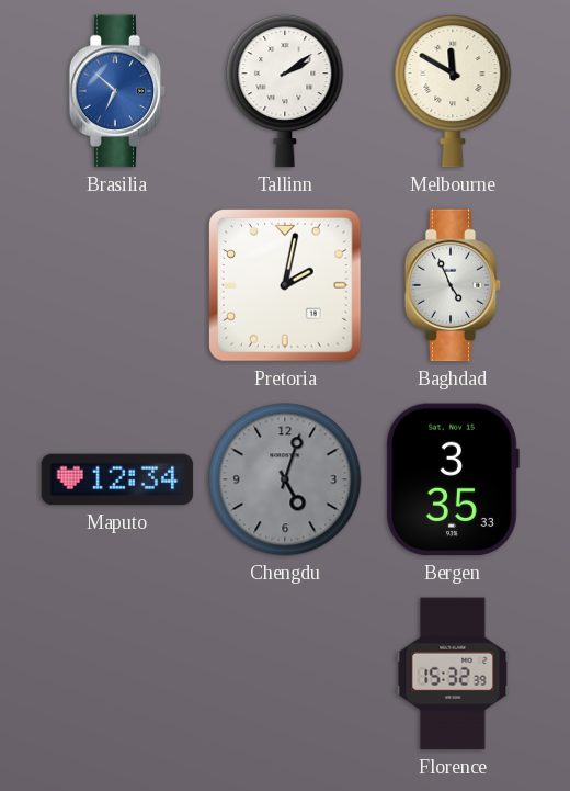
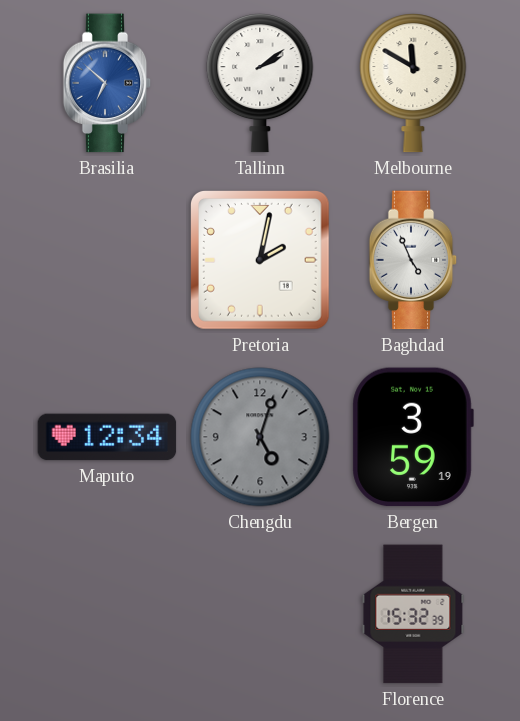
Bergen: 3:35 -> 3:59
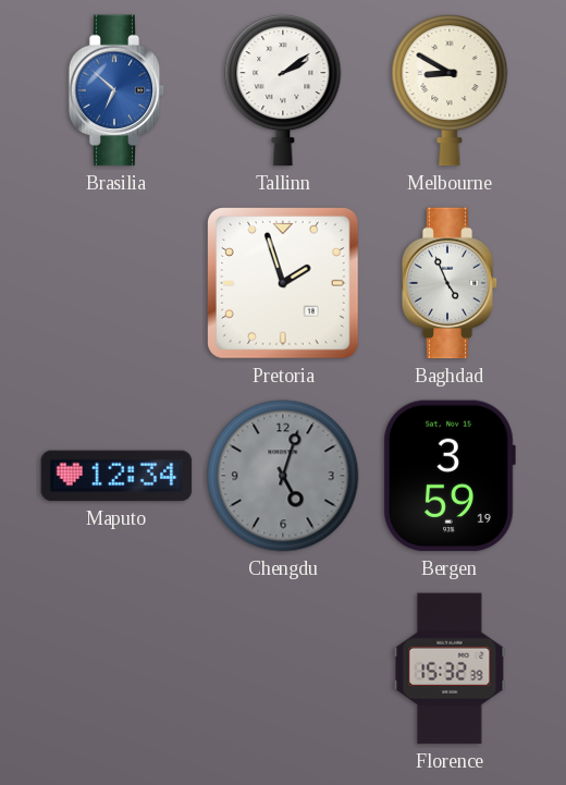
Melbourne: 11:50 -> 8:50
Pretoria: 2:02 -> 1:57
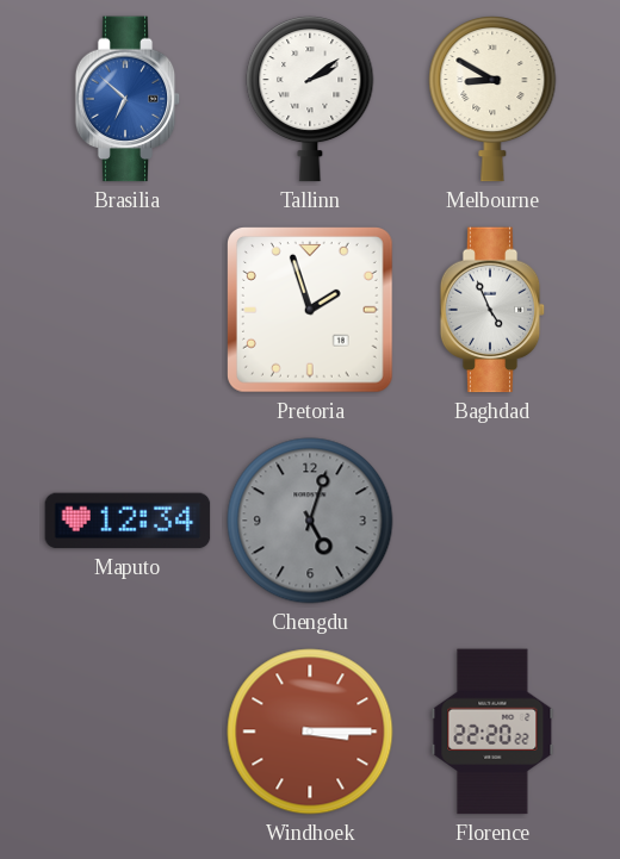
Bergen: 3:59 -> none
Windhoek: none -> 3:15
Florence: 15:32 -> 22:20
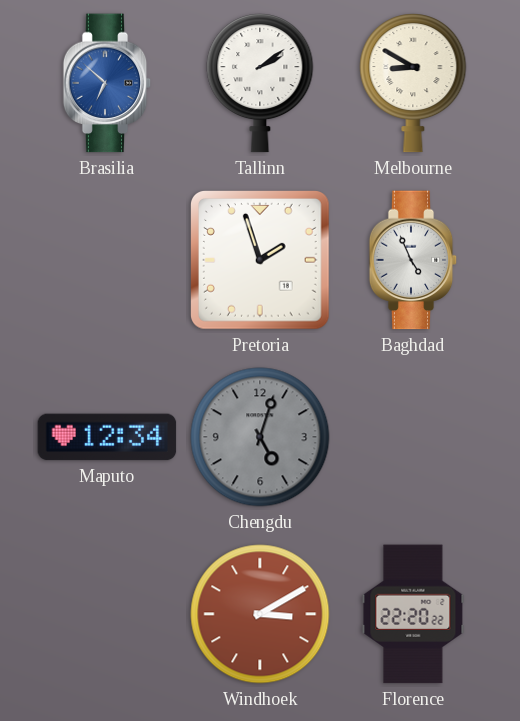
Windhoek: 3:15 -> 3:10
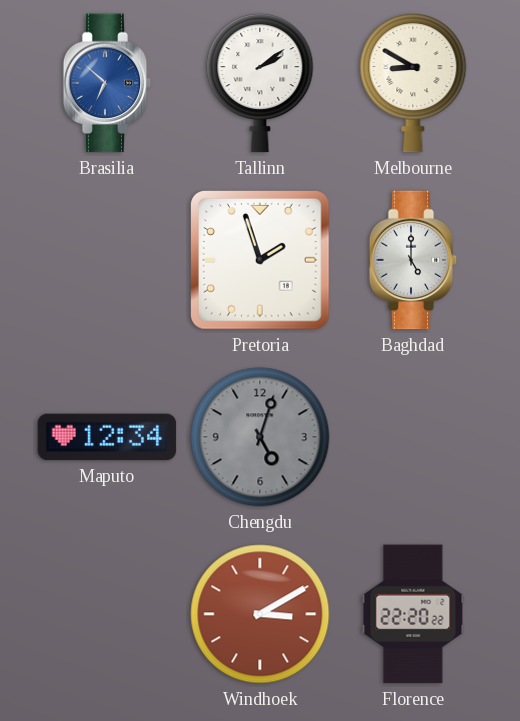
Baghdad: 4:56 -> 5:00
